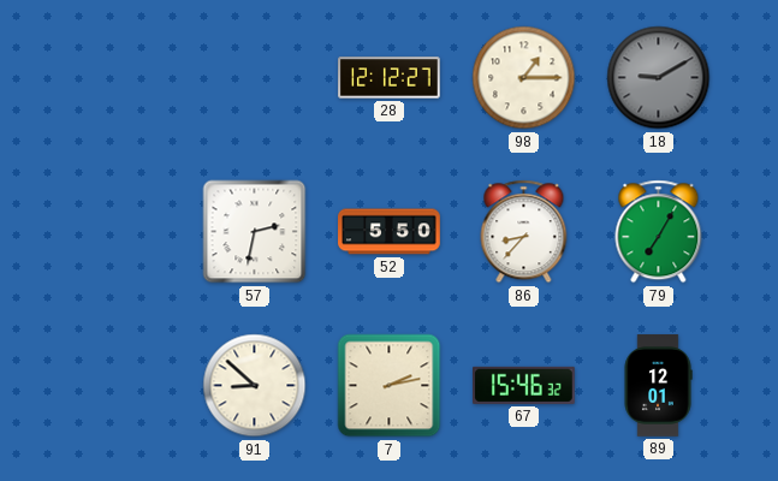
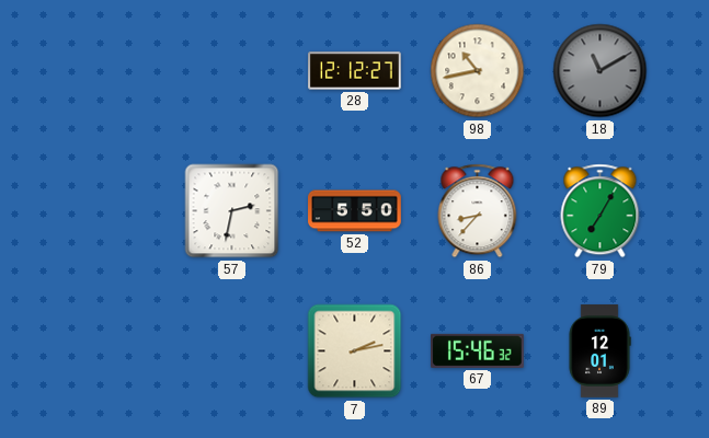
98: 1:15 -> 10:43
18: 9:10 -> 11:10
91: 8:52 -> none
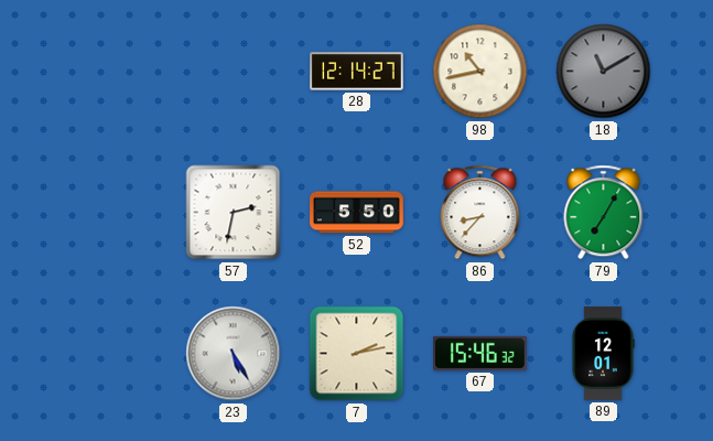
28: 12:12 -> 12:14
23: none -> 5:25
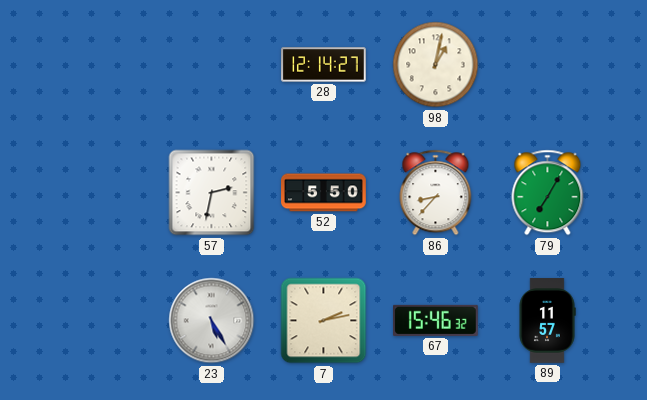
98: 10:43 -> 1:02
18: 11:10 -> none
89: 12:01 -> 11:57
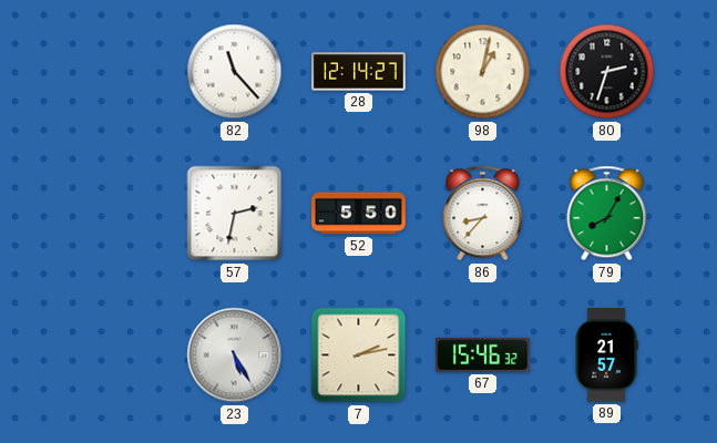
82: none -> 11:23
80: none -> 2:33
79: 7:05 -> 8:05
89: 11:57 -> 21:57
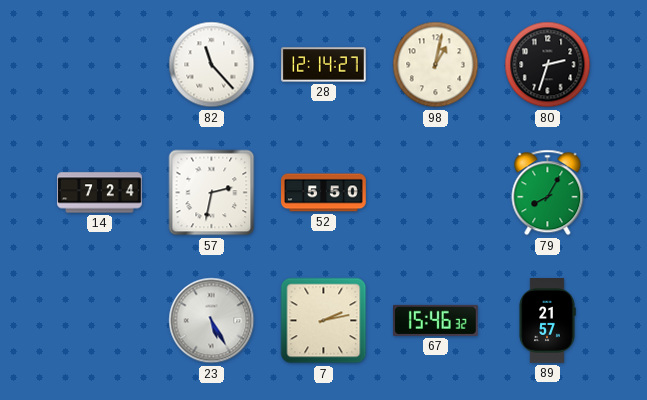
14: none -> 7:24
86: 8:37 -> none
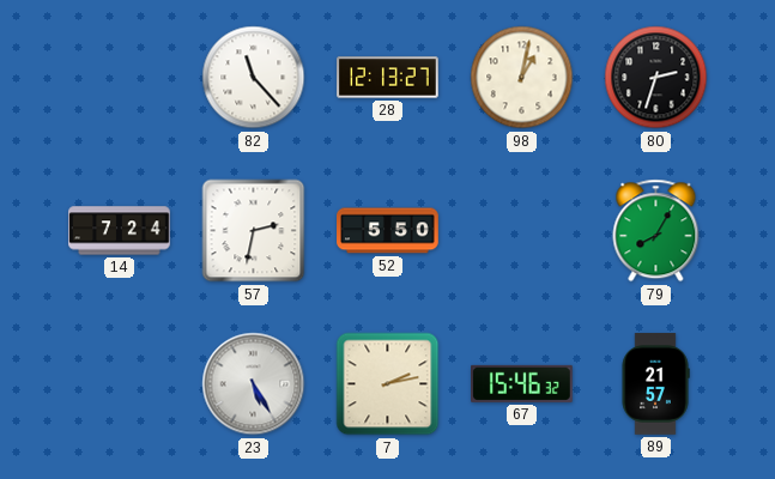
28: 12:14 -> 12:13
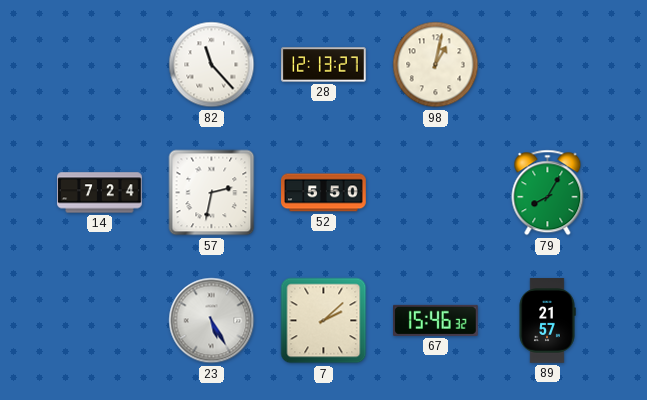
80: 2:33 -> none
7: 2:13 -> 2:08
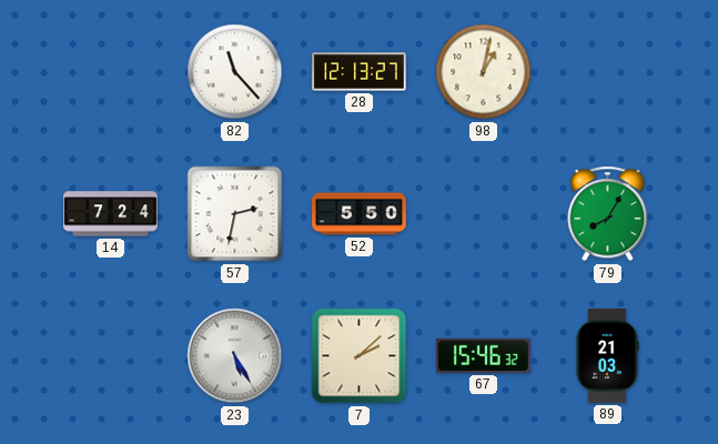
89: 21:57 -> 21:03
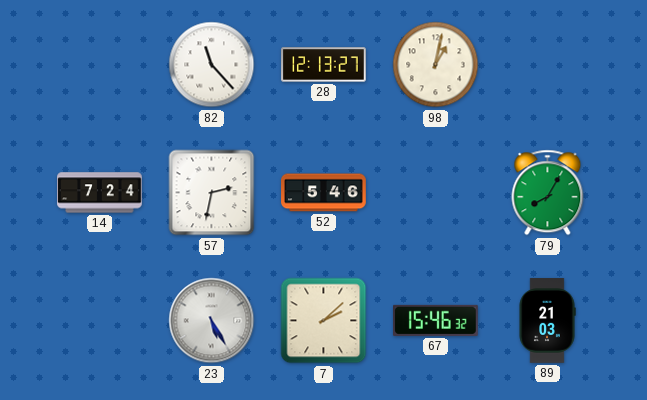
52: 5:50 -> 5:46
